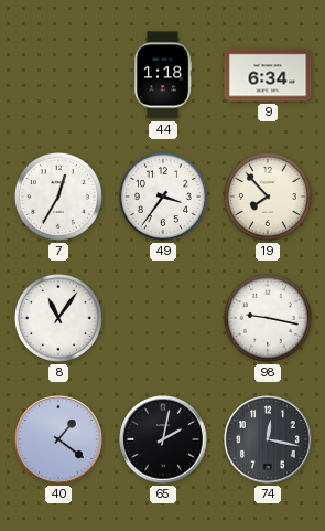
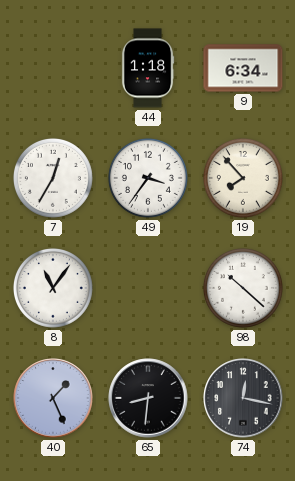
98: 9:17 -> 10:22
40: 1:21 -> 1:26
65: 2:02 -> 8:31
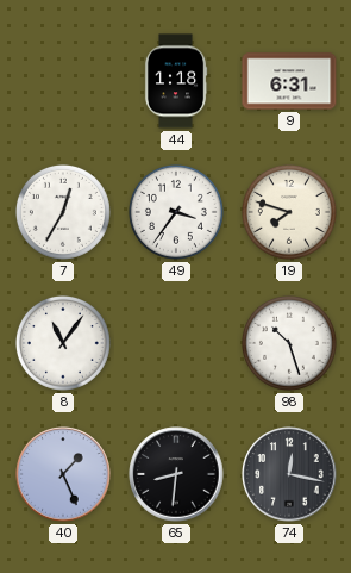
9: 6:34 -> 6:31
19: 7:53 -> 7:48
98: 10:22 -> 10:27
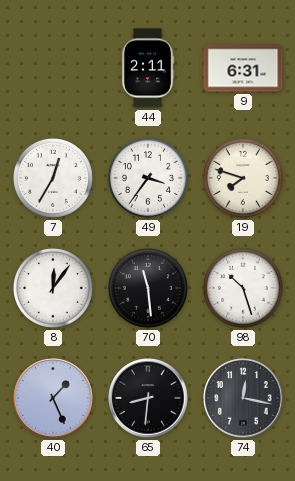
44: 1:18 -> 2:11
8: 11:06 -> 12:06
70: none -> 11:29
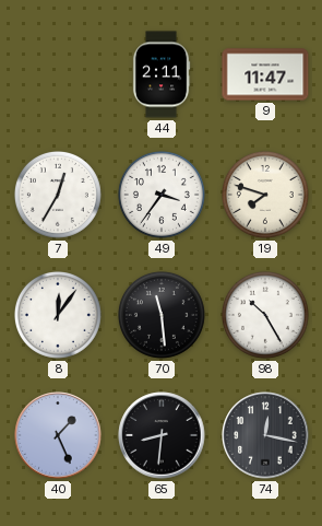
9: 6:31 -> 11:47
98: 10:27 -> 10:25
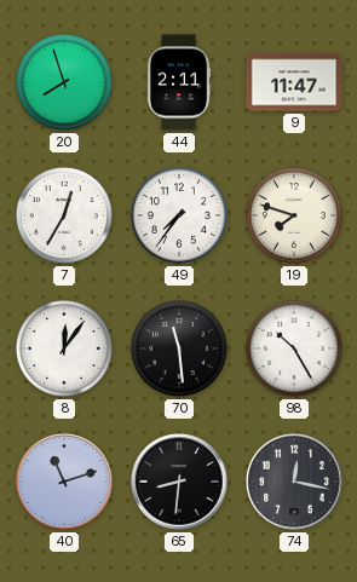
20: none -> 7:57
49: 3:36 -> 7:36
40: 1:26 -> 11:12
